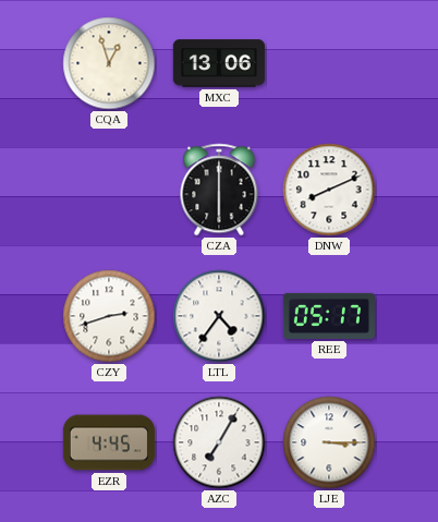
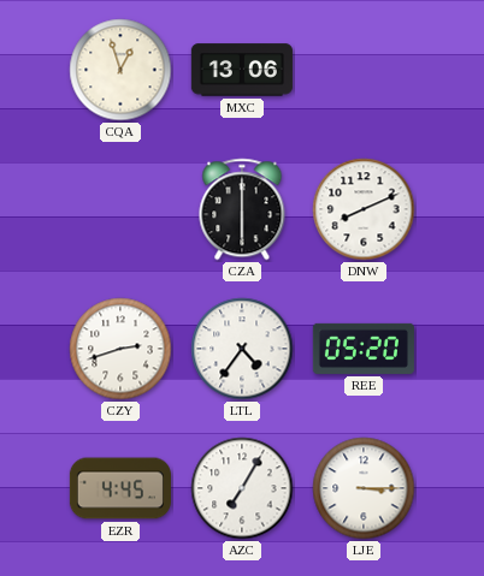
REE: 05:17 -> 05:20
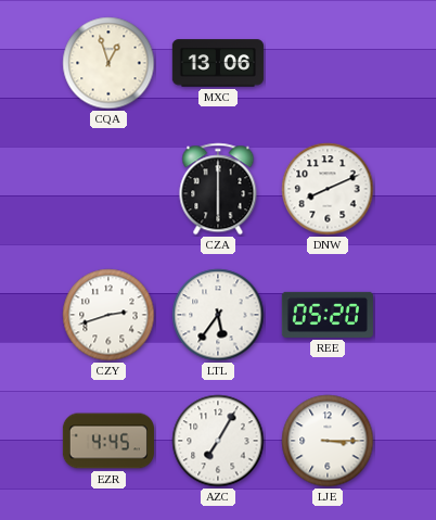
LTL: 4:36 -> 5:36
